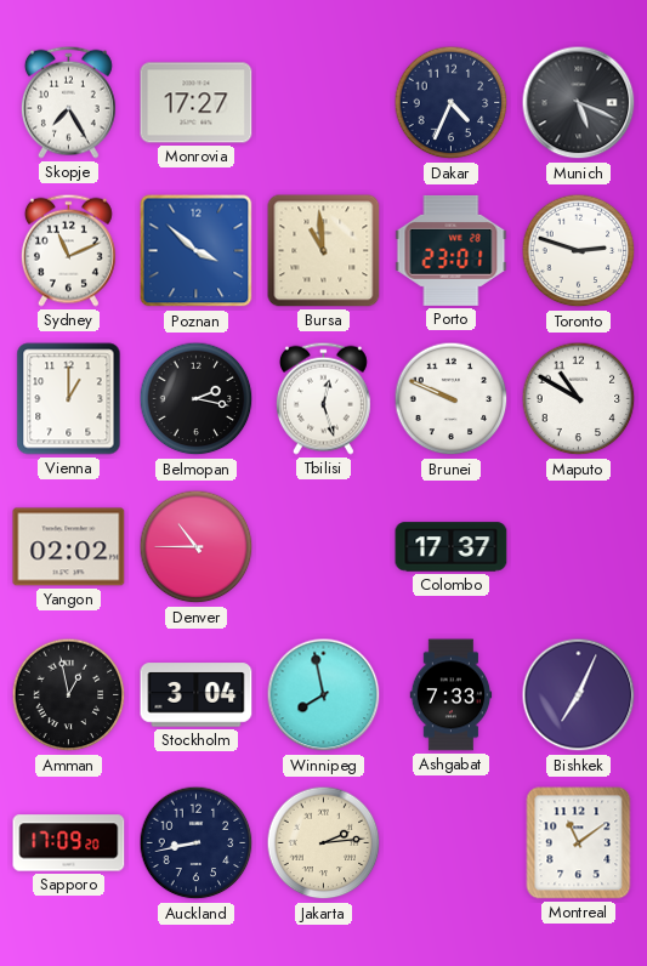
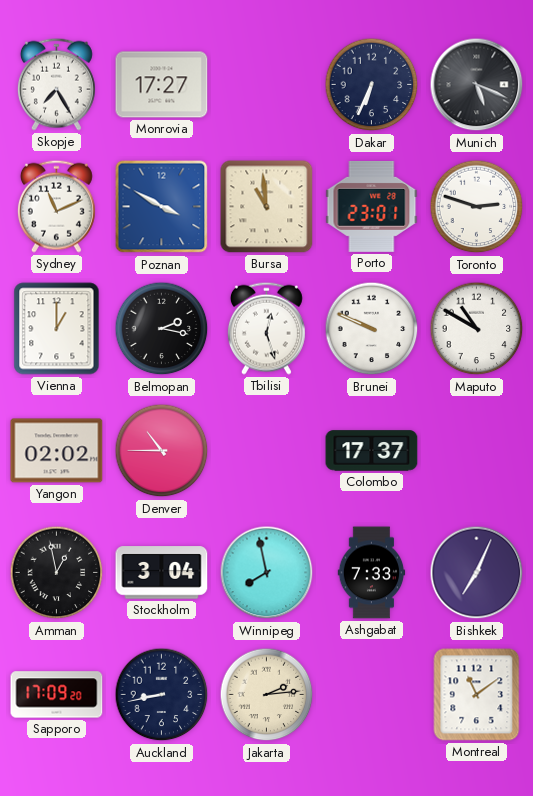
Dakar: 4:34 -> 6:34
Poznan: 3:52 -> 3:50
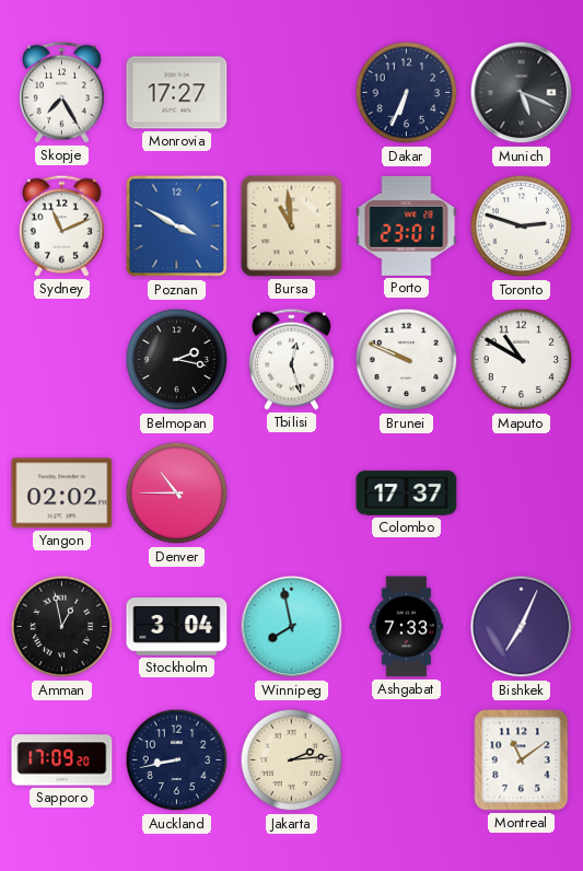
Vienna: 1:00 -> none
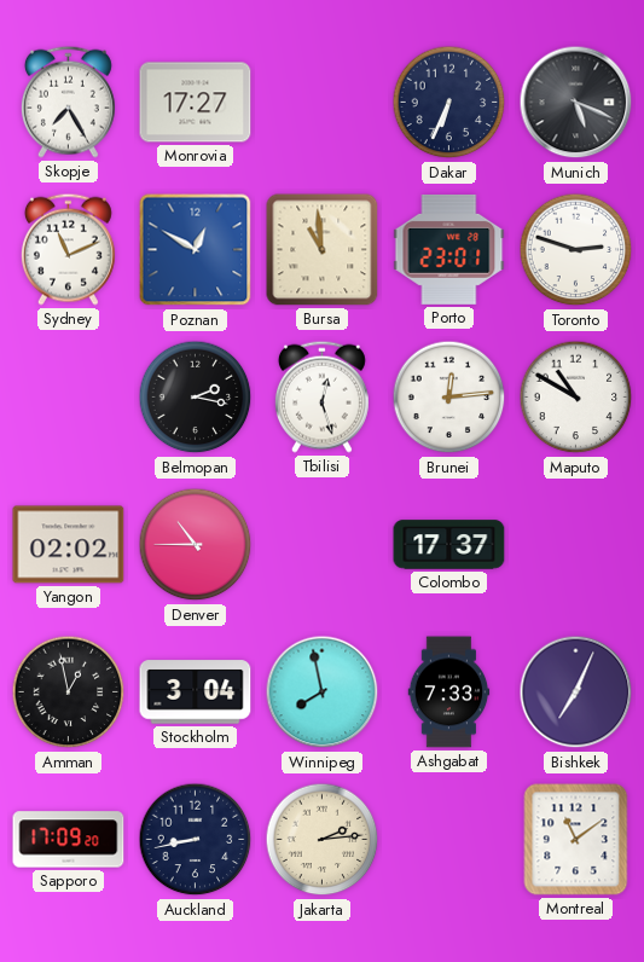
Poznan: 3:50 -> 12:50
Brunei: 9:49 -> 12:14
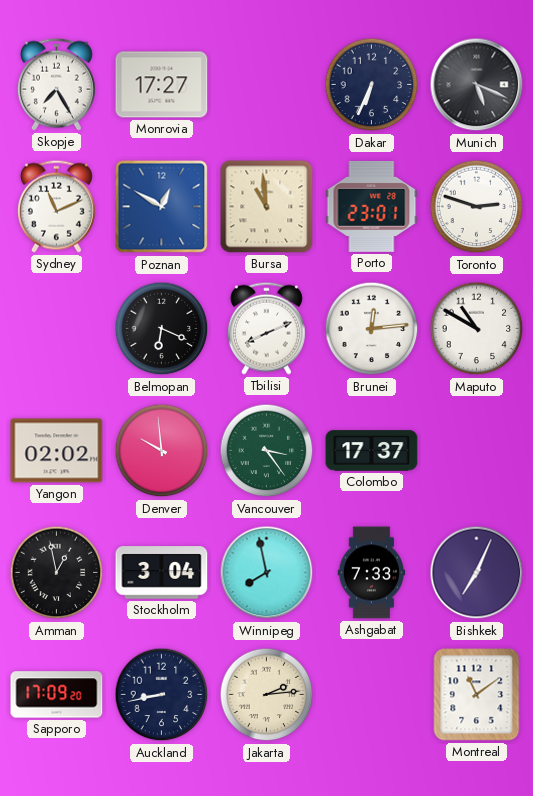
Belmopan: 2:17 -> 6:19
Tbilisi: 12:27 -> 8:11
Denver: 10:45 -> 9:59
Vancouver: none -> 3:24
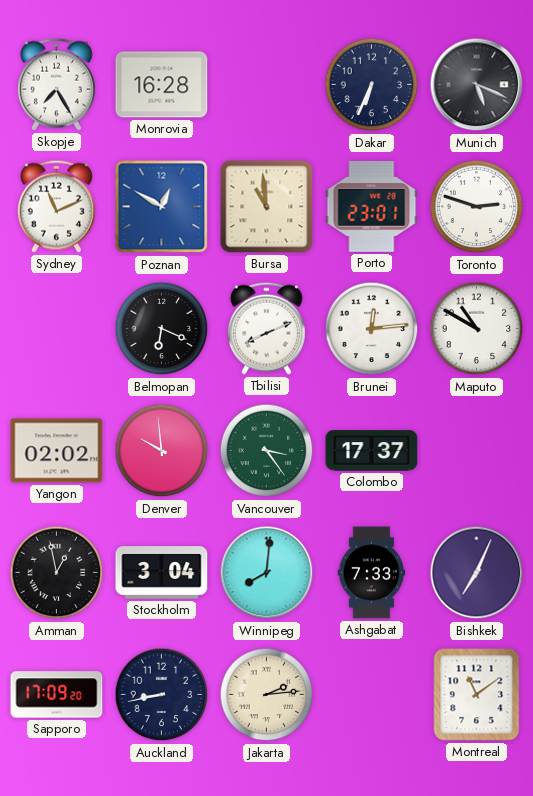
Monrovia: 17:27 -> 16:28
Winnipeg: 7:58 -> 8:01
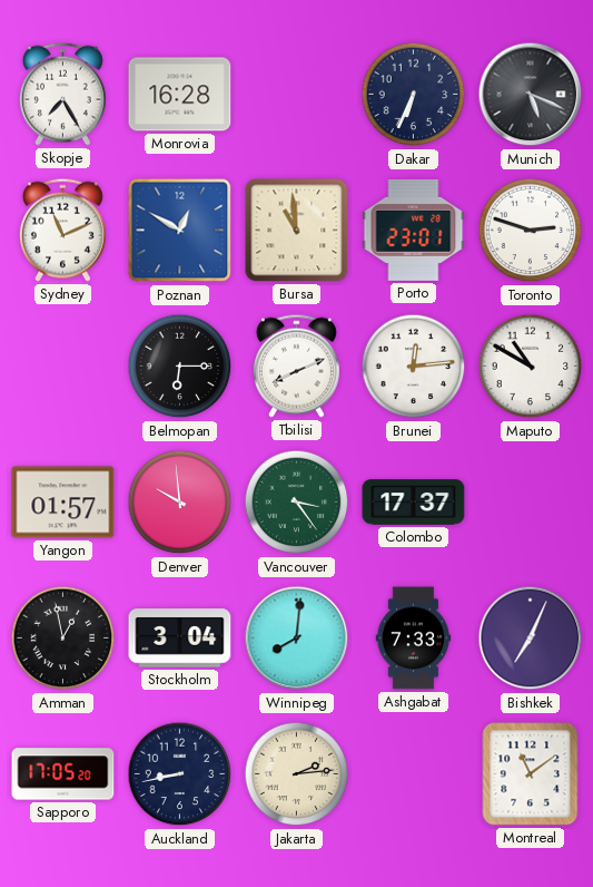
Belmopan: 6:19 -> 6:15
Yangon: 02:02 -> 01:57
Sapporo: 17:09 -> 17:05
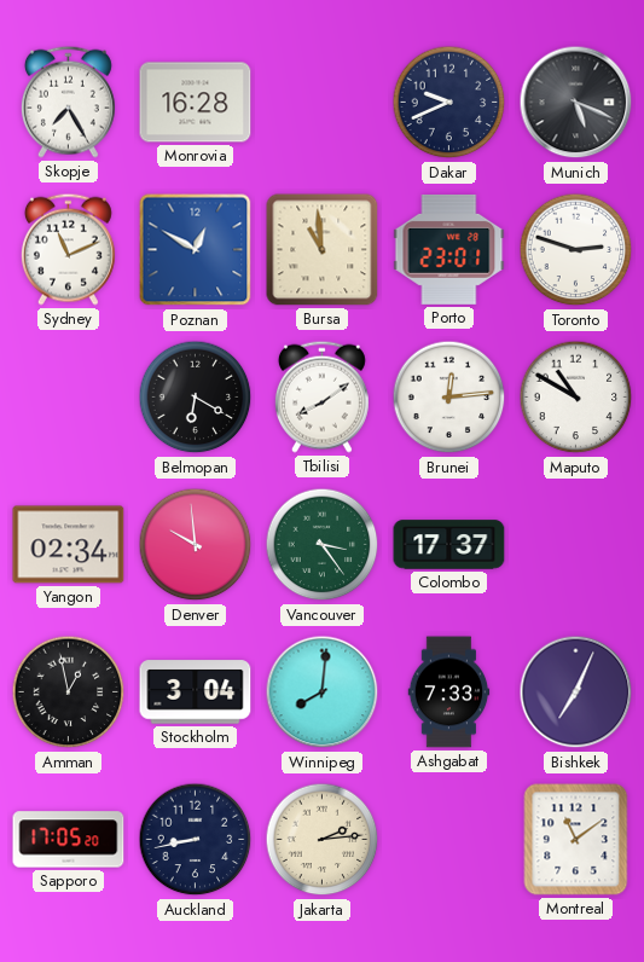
Dakar: 6:34 -> 9:41
Belmopan: 6:15 -> 6:20
Tbilisi: 8:11 -> 8:09
Yangon: 01:57 -> 02:34
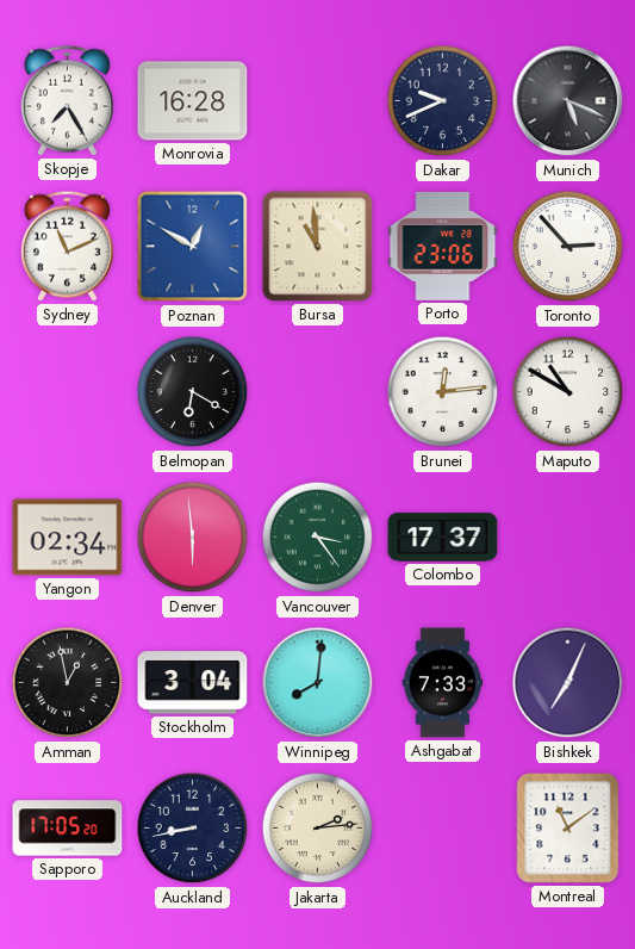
Porto: 23:01 -> 23:06
Toronto: 2:48 -> 2:53
Tbilisi: 8:09 -> none
Denver: 9:59 -> 5:59
